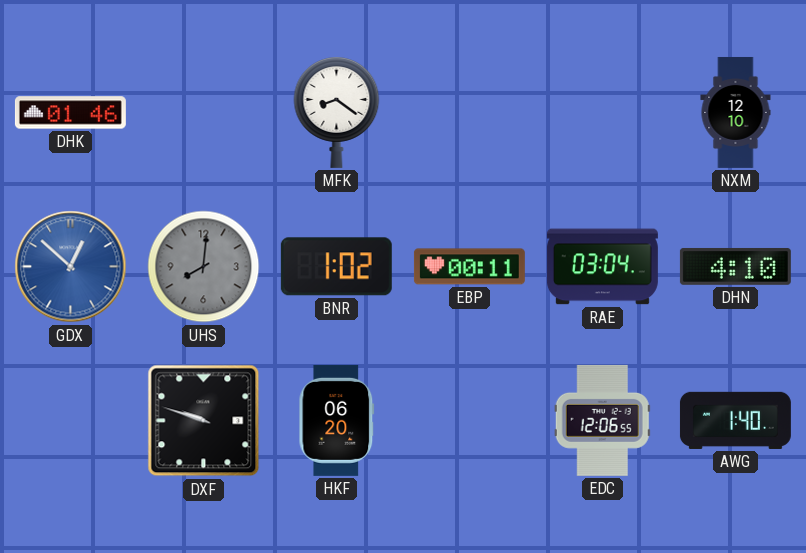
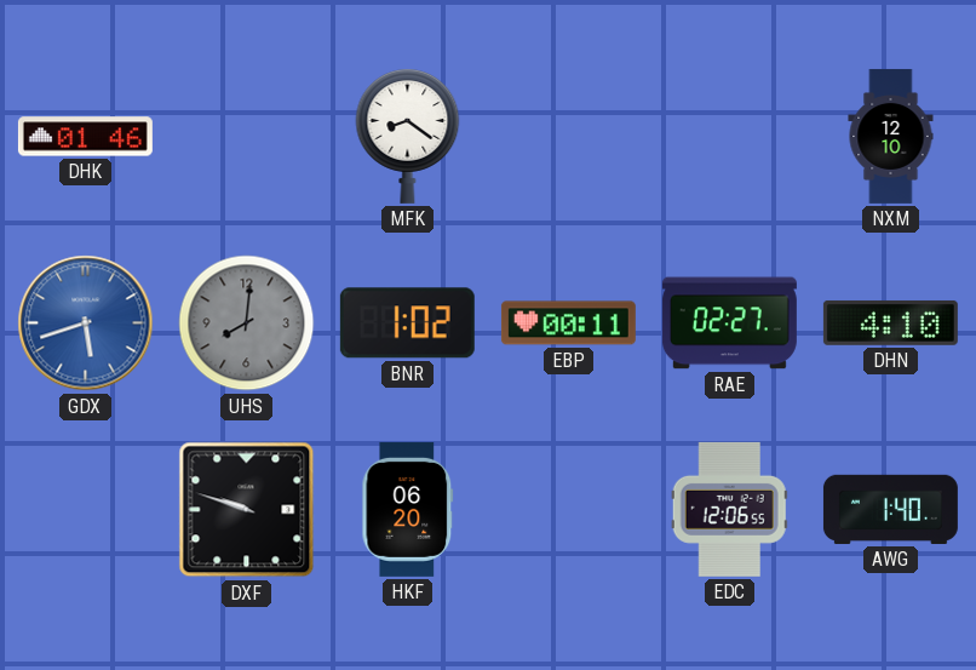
GDX: 12:52 -> 5:42
RAE: 03:04 -> 02:27
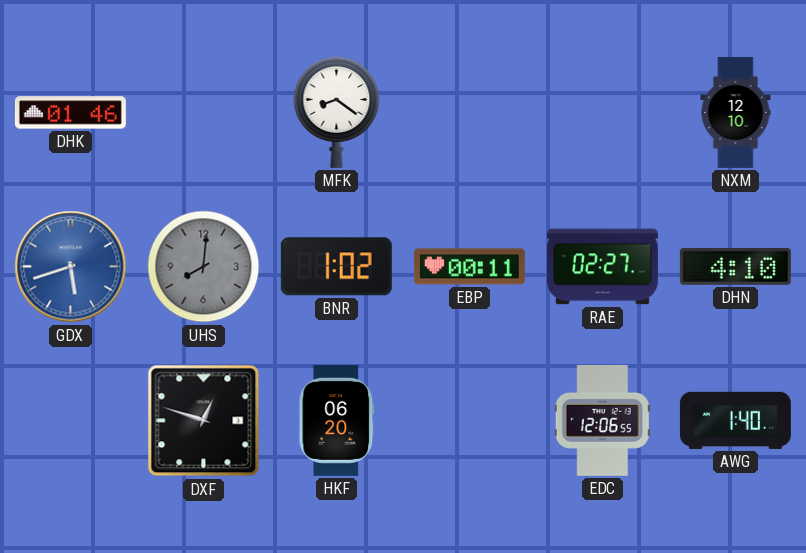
DXF: 9:48 -> 12:48
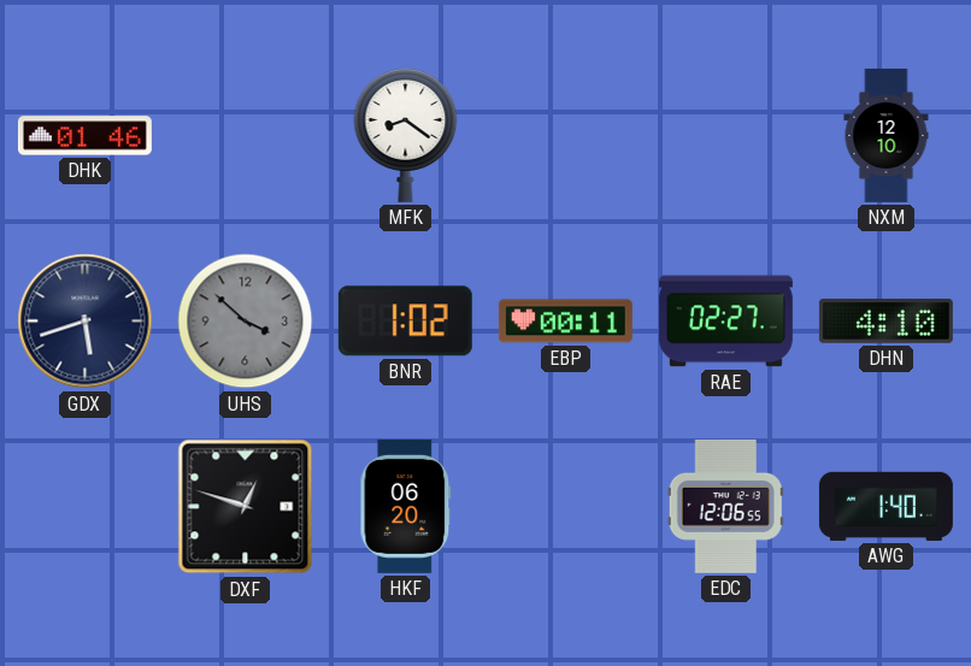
GDX dial: blue -> navy
UHS: 8:01 -> 3:52
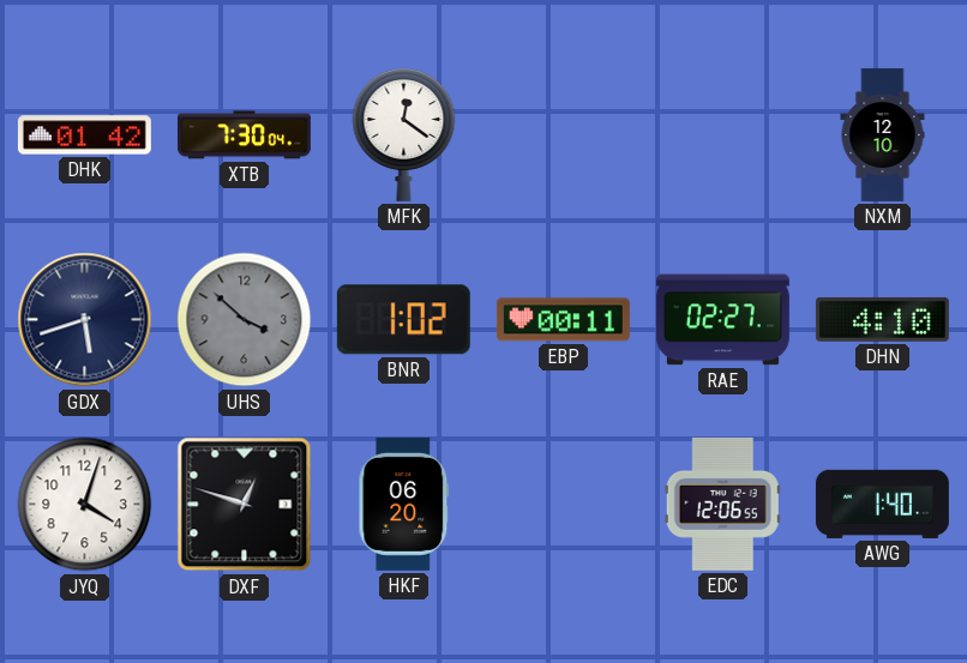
DHK: 01:46 -> 01:42
XTB: none -> 7:30
MFK: 8:21 -> 12:21
JYQ: none -> 4:03
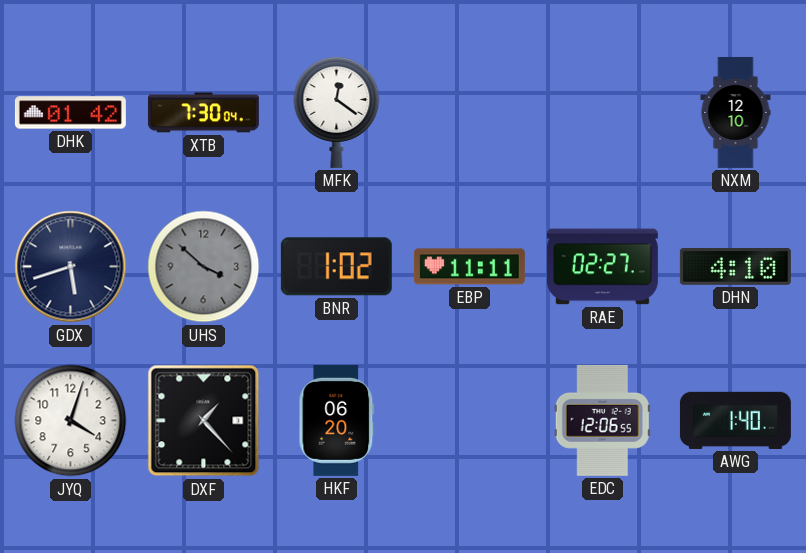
EBP: 00:11 -> 11:11
DXF: 12:48 -> 1:23
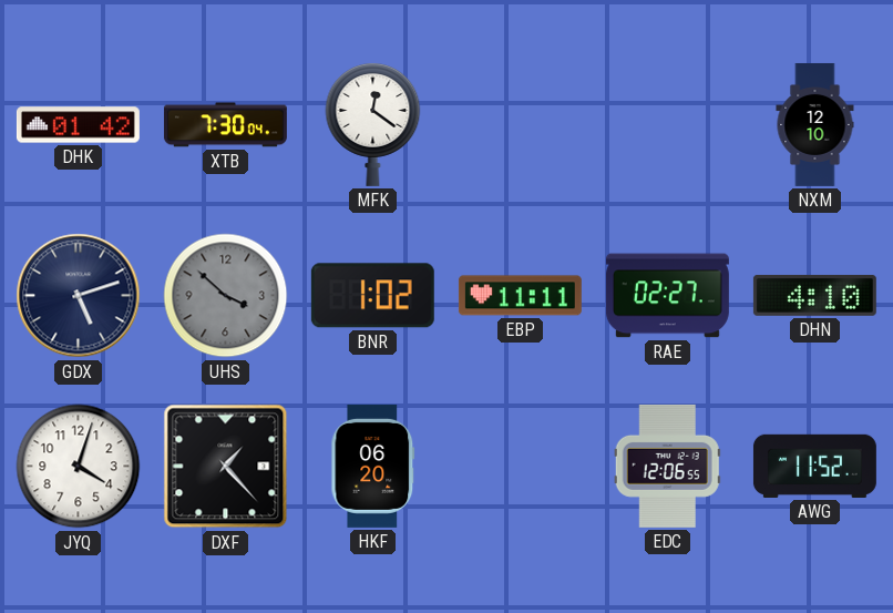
GDX: 5:42 -> 5:12
AWG: 1:40 -> 11:52
